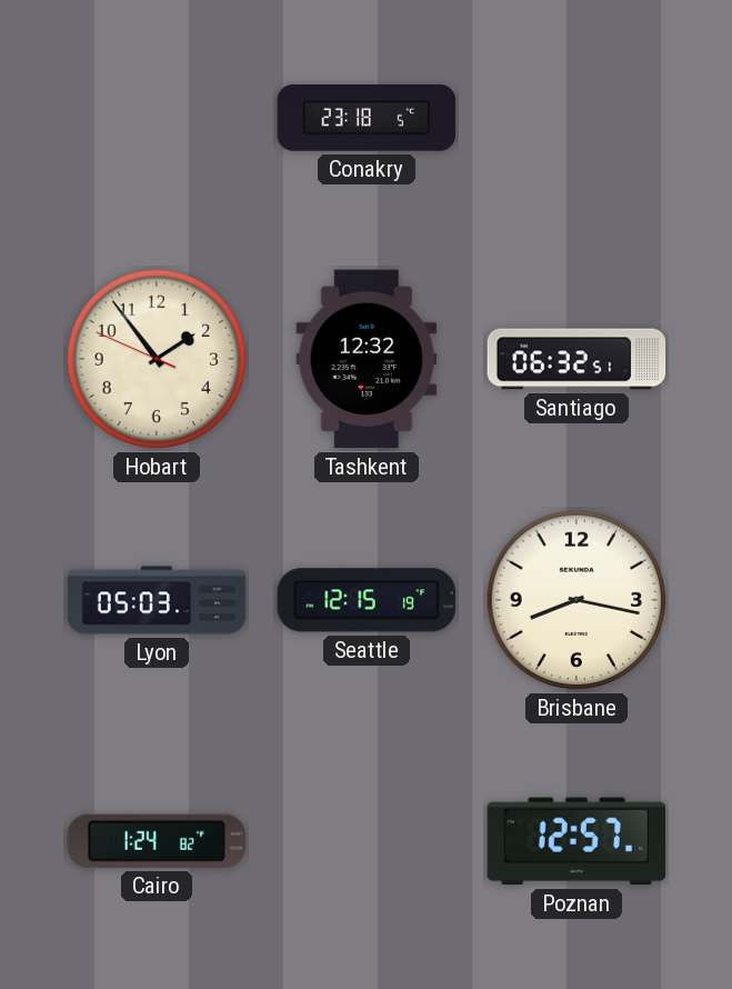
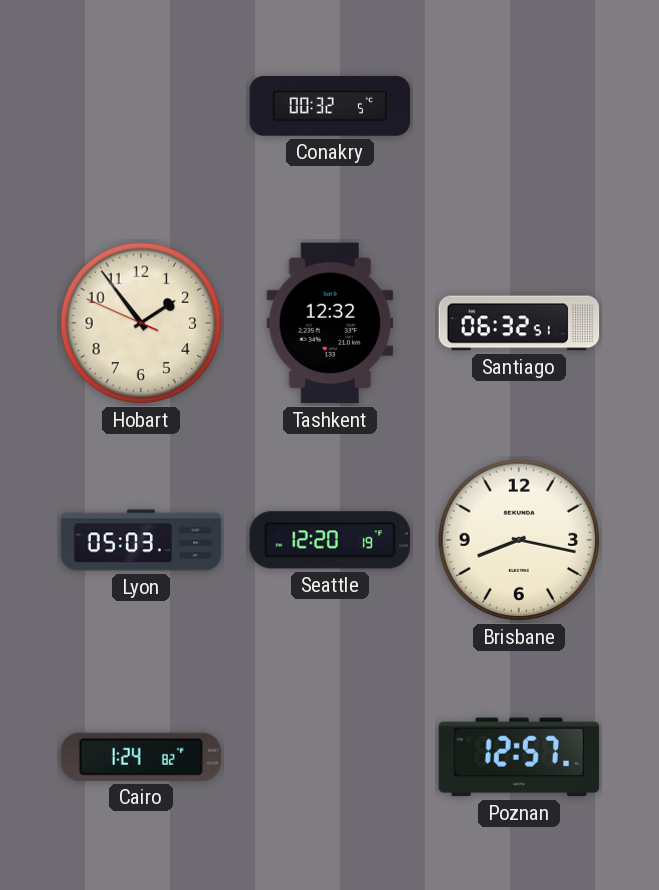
Conakry: 23:18 -> 00:32
Seattle: 12:15 -> 12:20
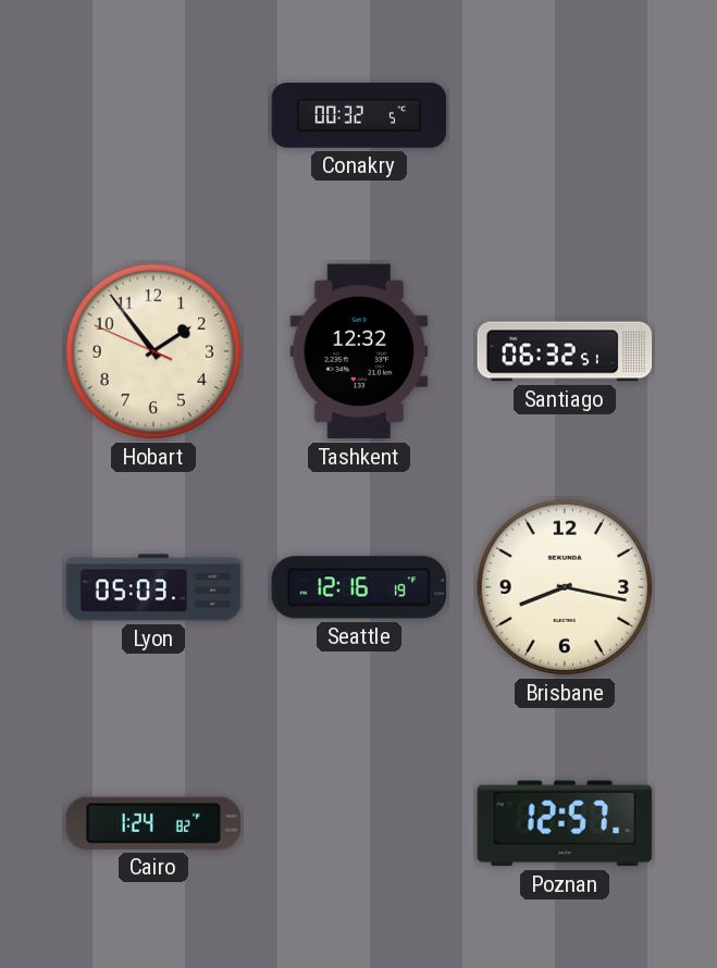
Seattle: 12:20 -> 12:16
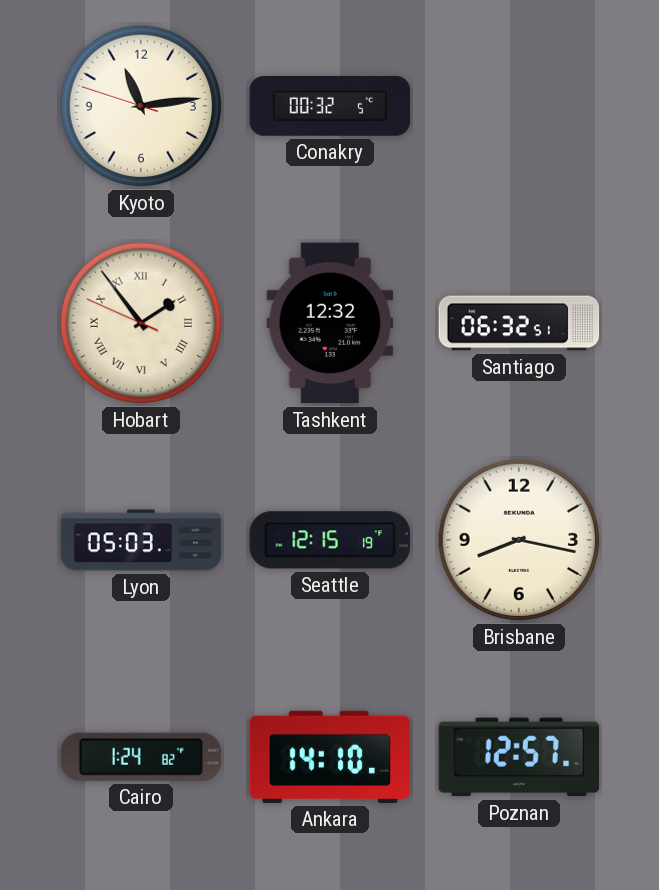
Kyoto: none -> 11:13
Hobart numerals: Arabic -> Roman
Seattle: 12:16 -> 12:15
Ankara: none -> 14:10
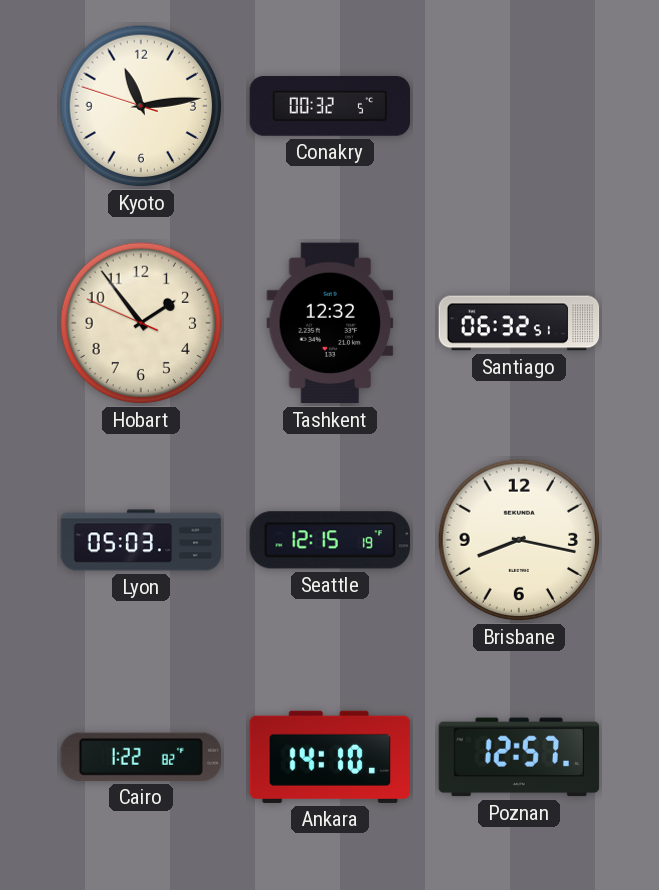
Hobart numerals: Roman -> Arabic
Cairo: 1:24 -> 1:22
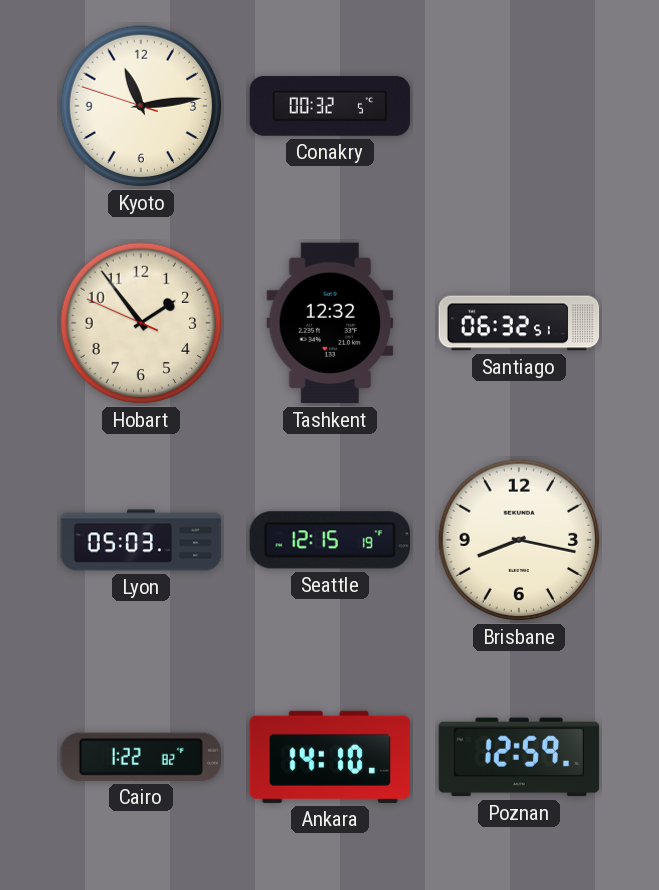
Poznan: 12:57 -> 12:59
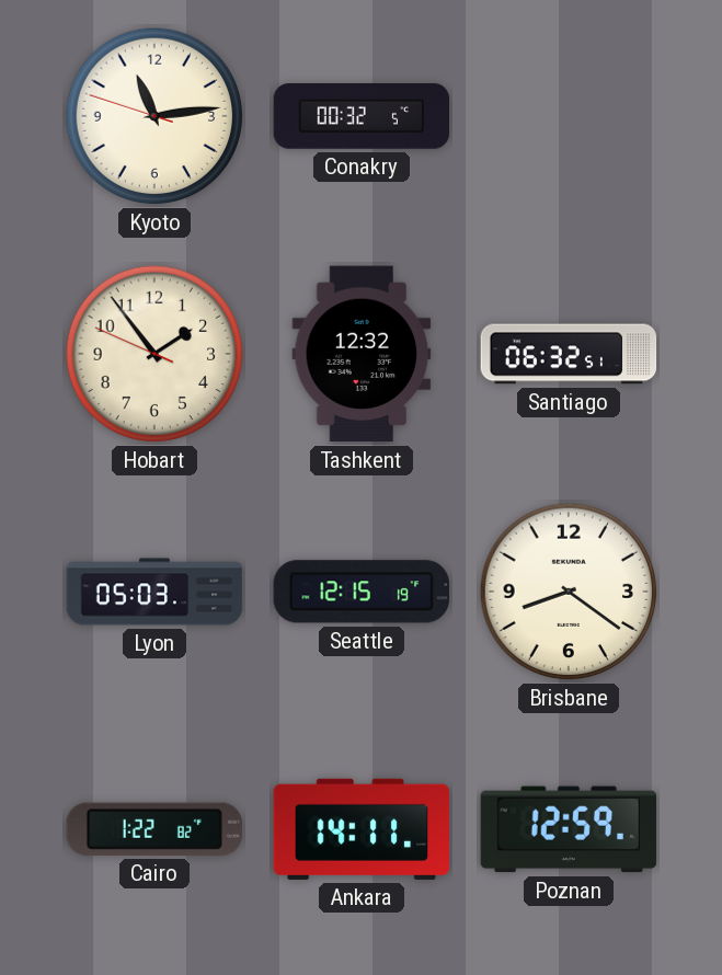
Brisbane: 8:17 -> 8:21
Ankara: 14:10 -> 14:11
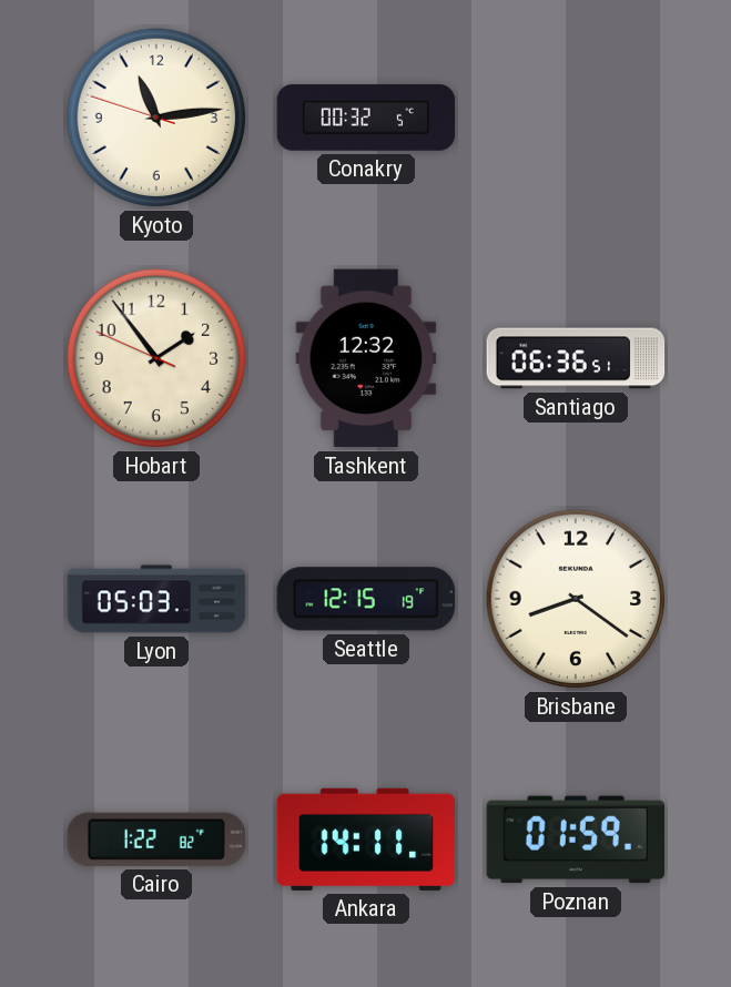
Santiago: 06:32 -> 06:36
Poznan: 12:59 -> 01:59
